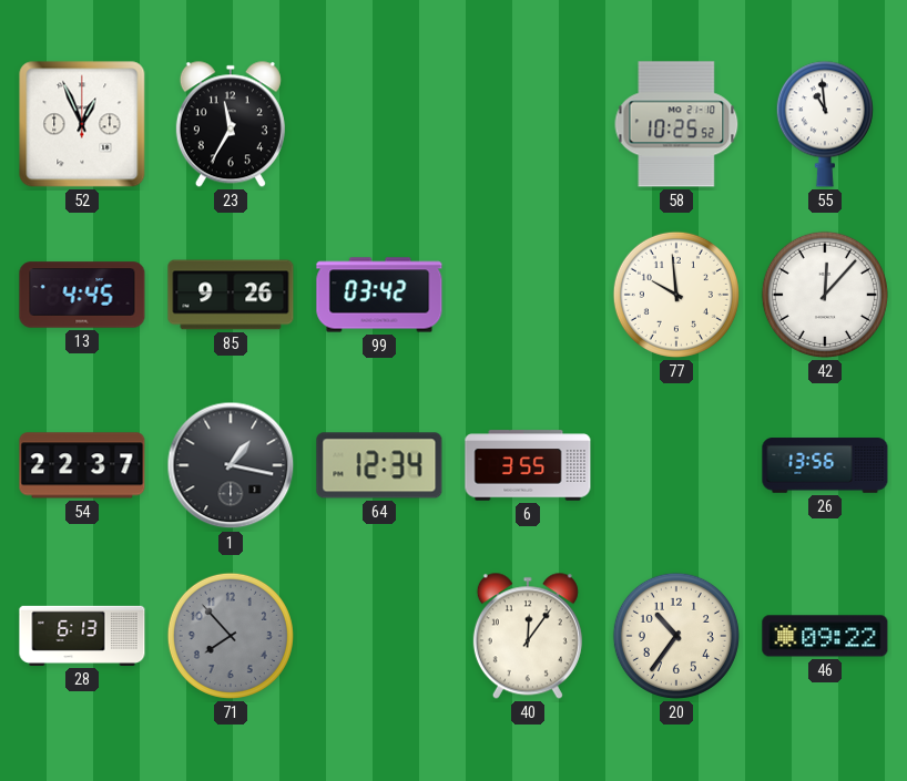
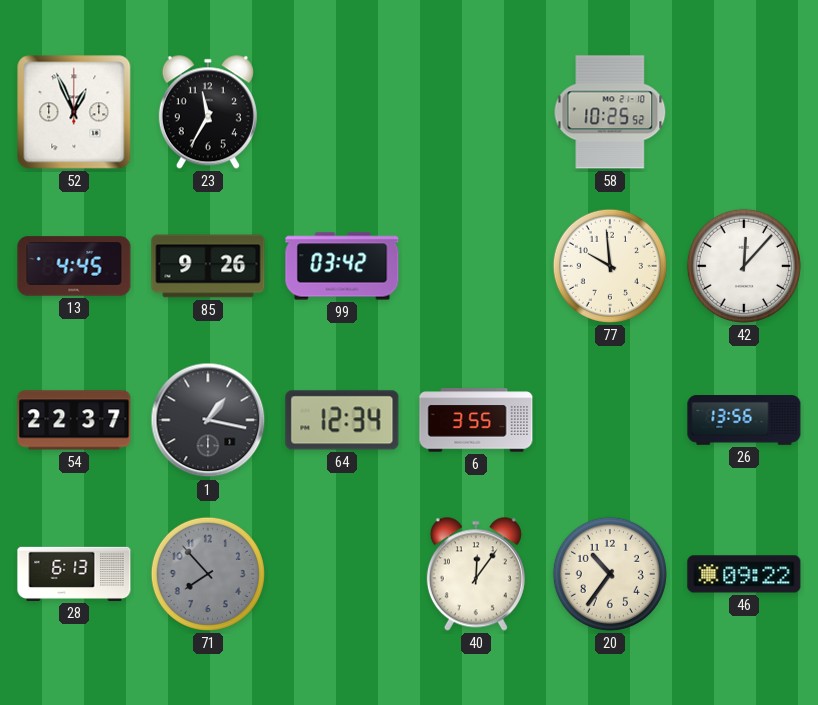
55: 10:59 -> none
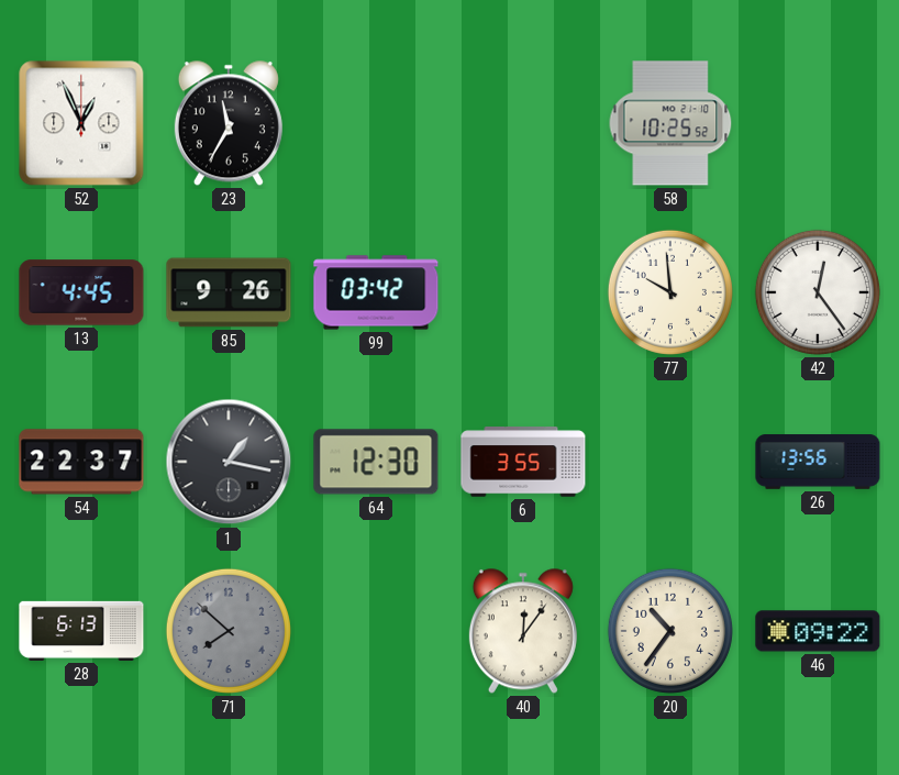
42: 12:07 -> 12:24
64: 12:34 -> 12:30
71: 7:53 -> 7:52
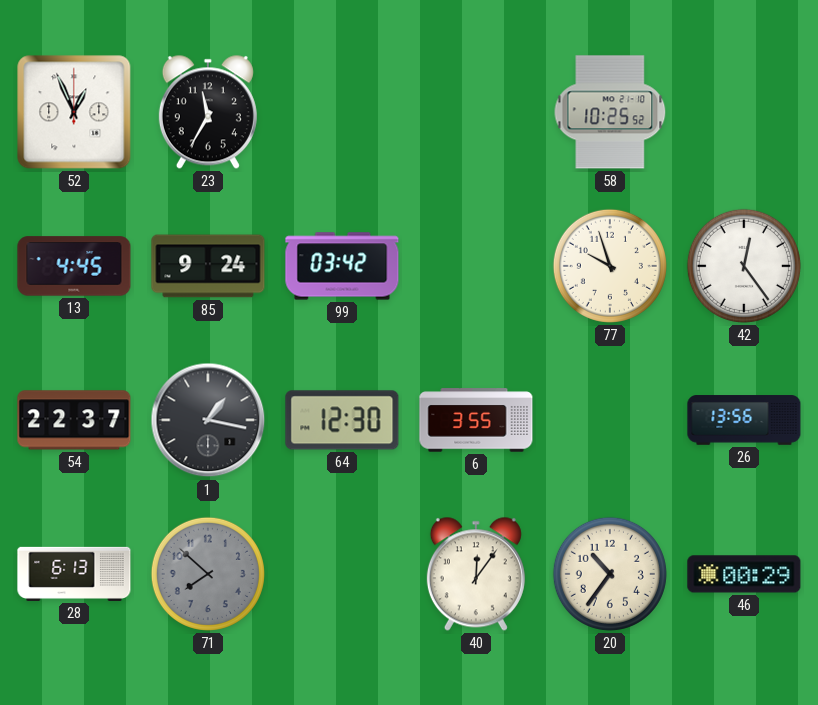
85: 9:26 -> 9:24
77: 9:59 -> 9:57
46: 09:22 -> 00:29
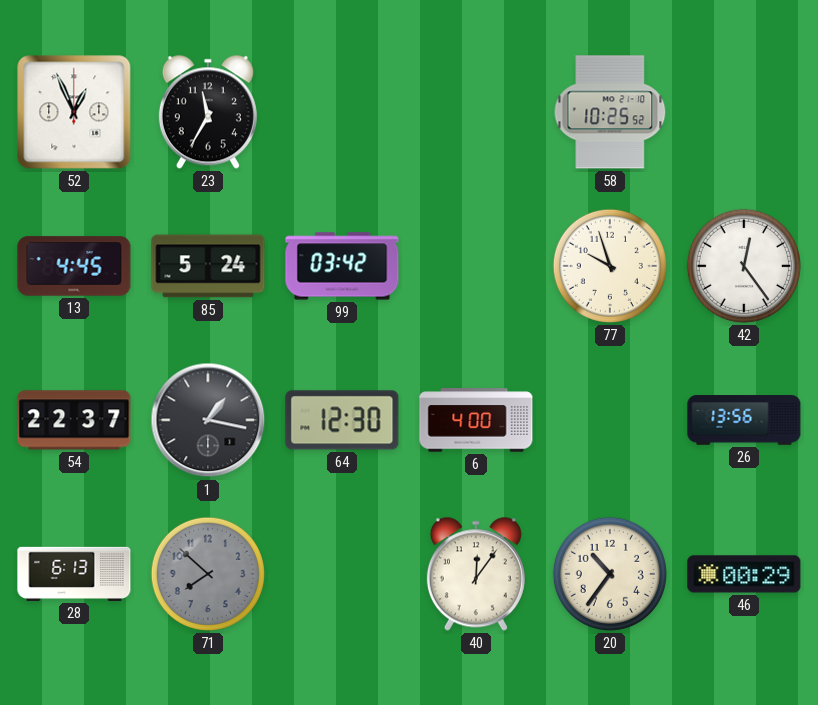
85: 9:24 -> 5:24
6: 3:55 -> 4:00
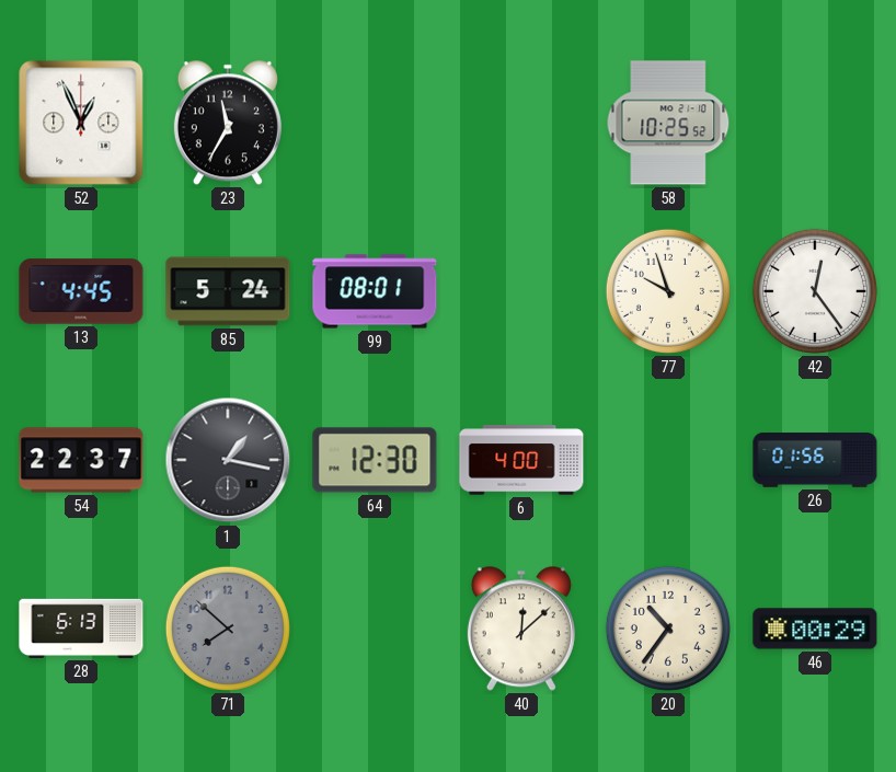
99: 03:42 -> 08:01
26: 13:56 -> 01:56
40: 12:06 -> 12:08
